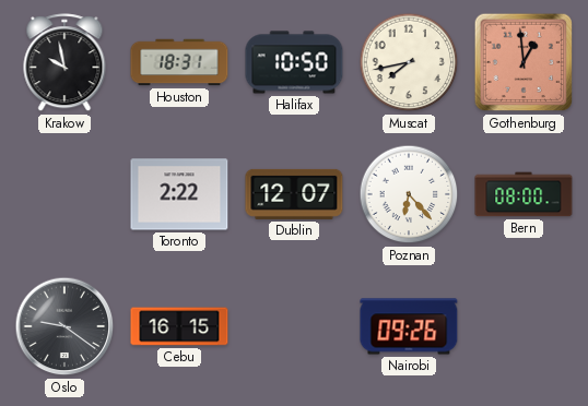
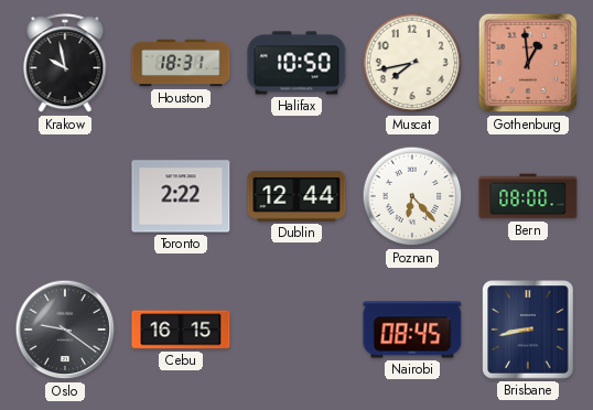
Dublin: 12:07 -> 12:44
Nairobi: 09:26 -> 08:45
Brisbane: none -> 8:43
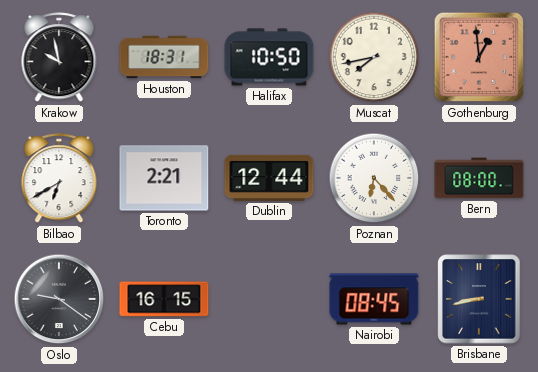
Bilbao: none -> 6:40
Toronto: 2:22 -> 2:21
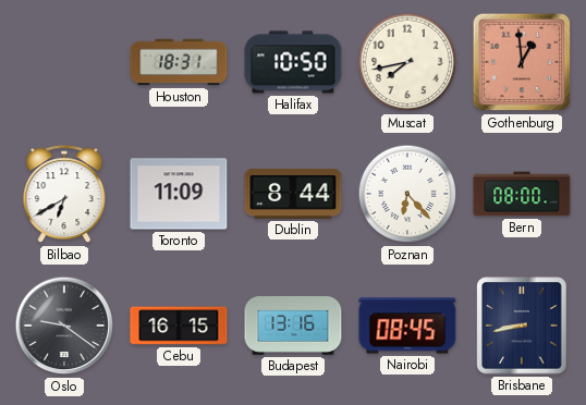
Krakow: 9:58 -> none
Toronto: 2:21 -> 11:09
Dublin: 12:44 -> 8:44
Budapest: none -> 13:16
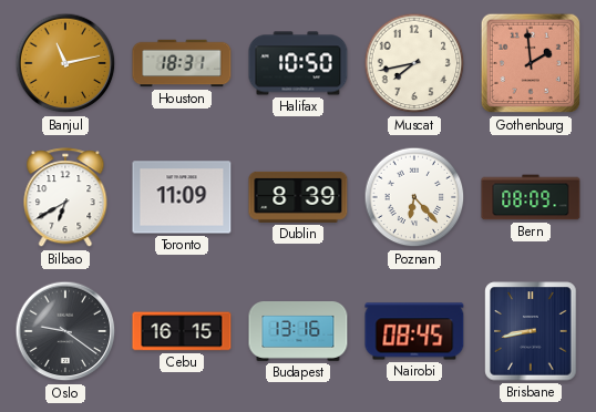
Banjul: none -> 11:13
Gothenburg: 12:59 -> 1:59
Dublin: 8:44 -> 8:39
Bern: 08:00 -> 08:09
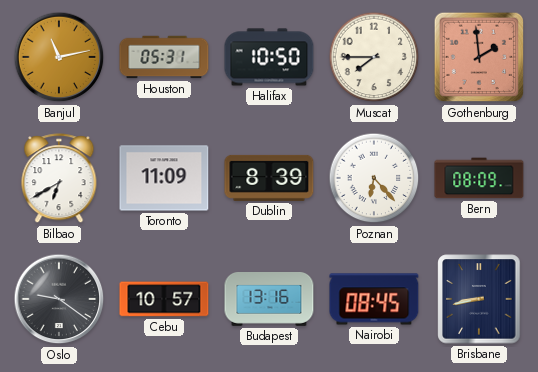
Houston: 18:31 -> 05:31
Muscat: 7:43 -> 7:45
Cebu: 16:15 -> 10:57
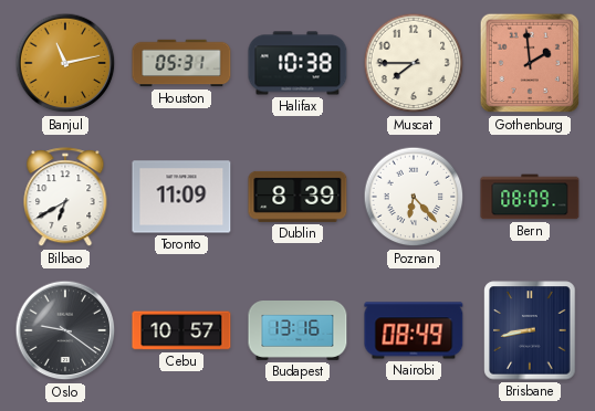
Halifax: 10:50 -> 10:38
Nairobi: 08:45 -> 08:49
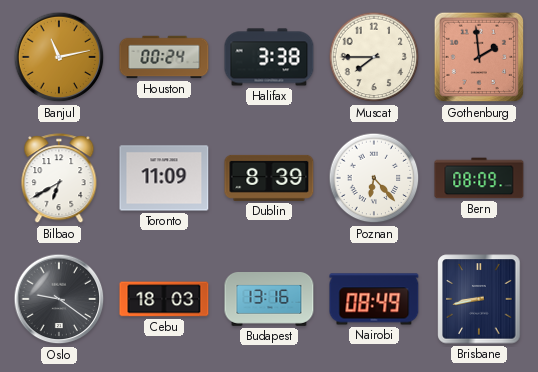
Houston: 05:31 -> 00:24
Halifax: 10:38 -> 3:38
Cebu: 10:57 -> 18:03
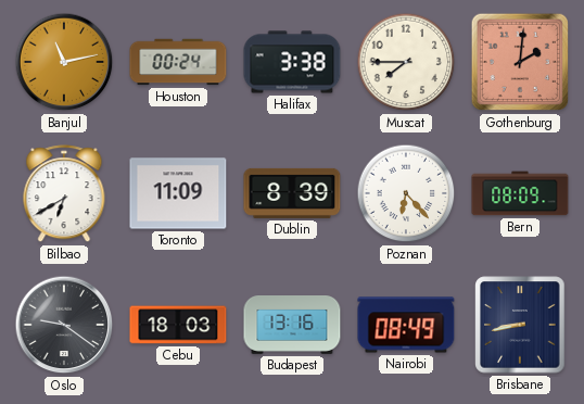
Gothenburg: 1:59 -> 2:01
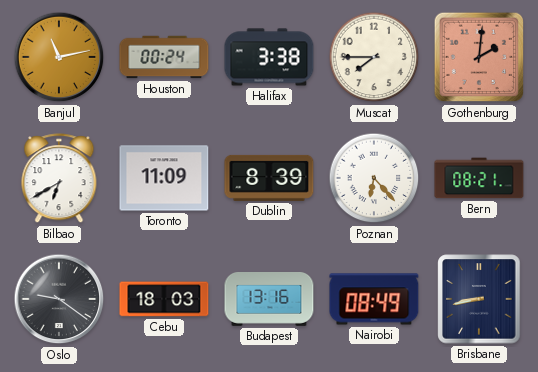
Bern: 08:09 -> 08:21
